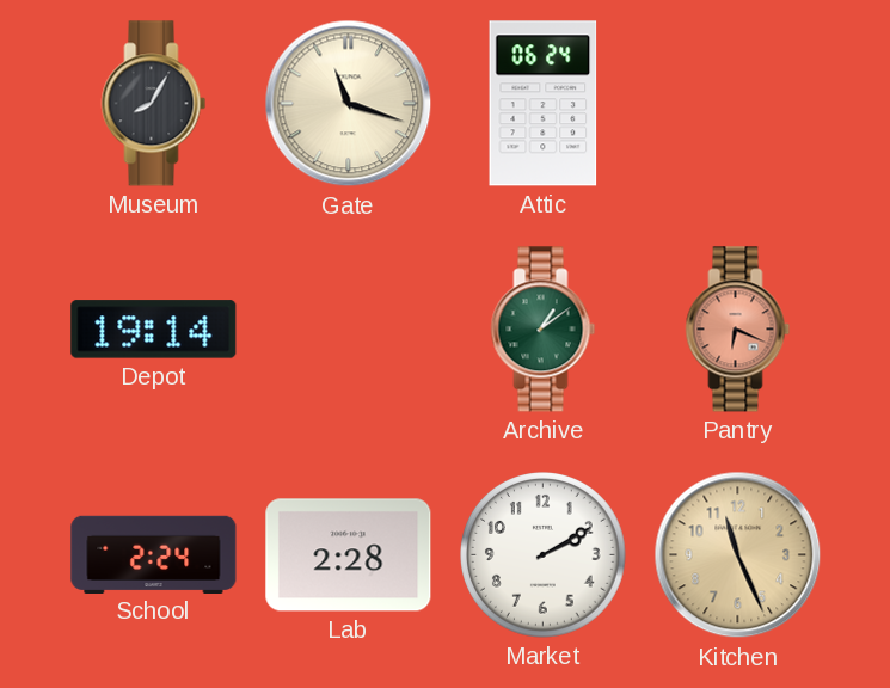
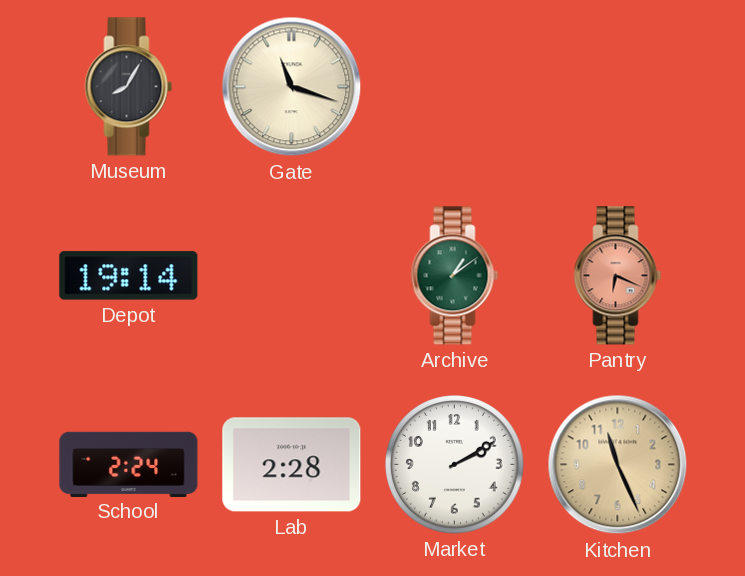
Attic: 06:24 -> none
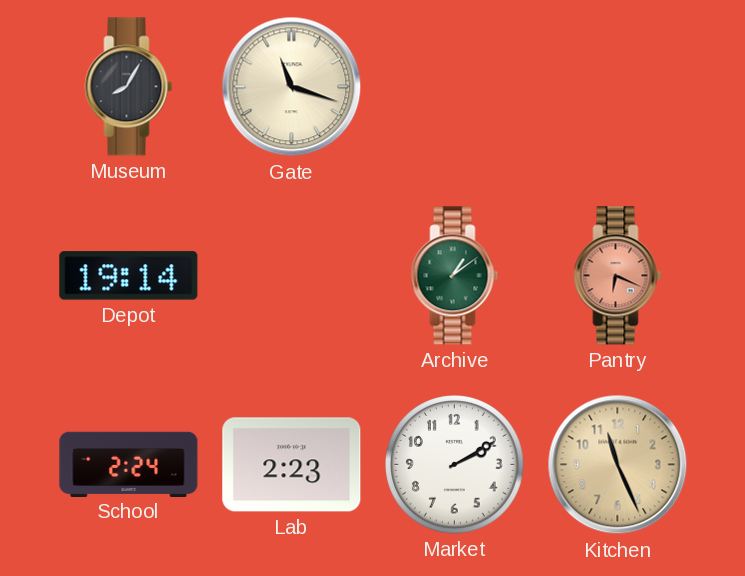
Lab: 2:28 -> 2:23
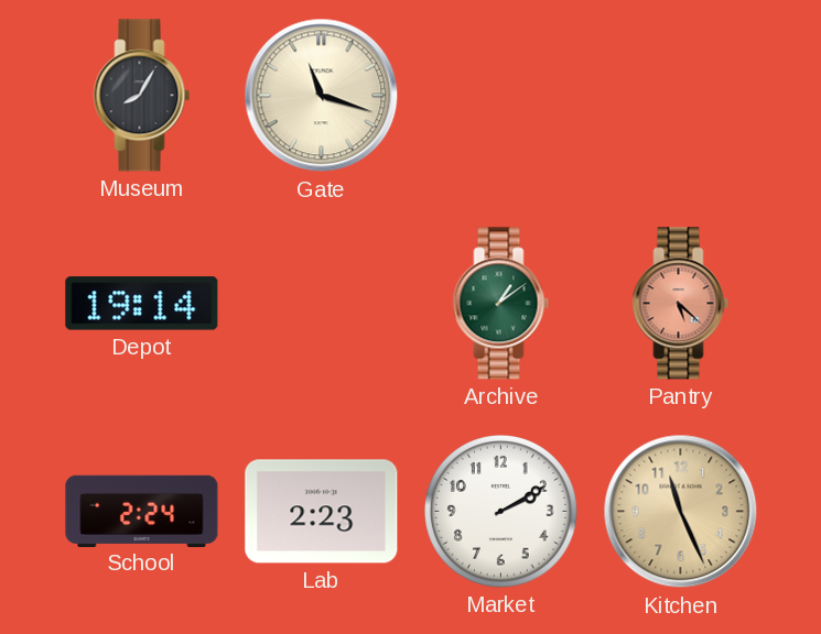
Pantry: 6:19 -> 5:22
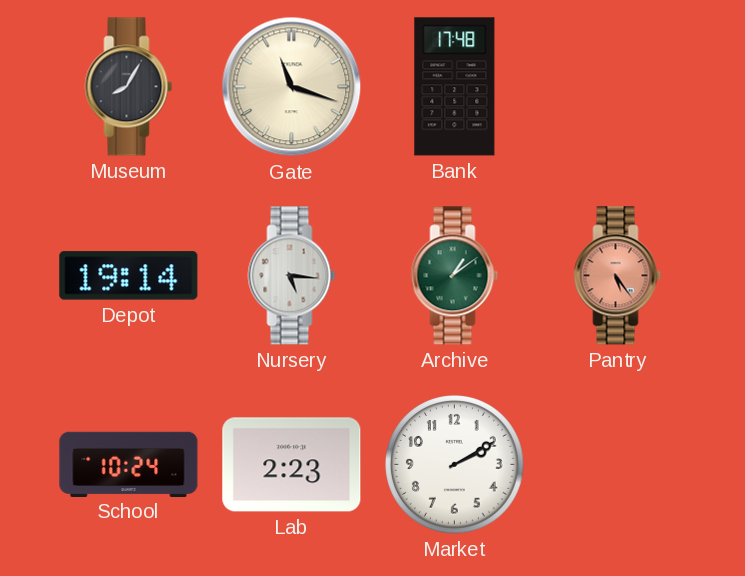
Bank: none -> 17:48
Nursery: none -> 5:16
Pantry: 5:22 -> 5:24
School: 2:24 -> 10:24
Kitchen: 11:26 -> none
